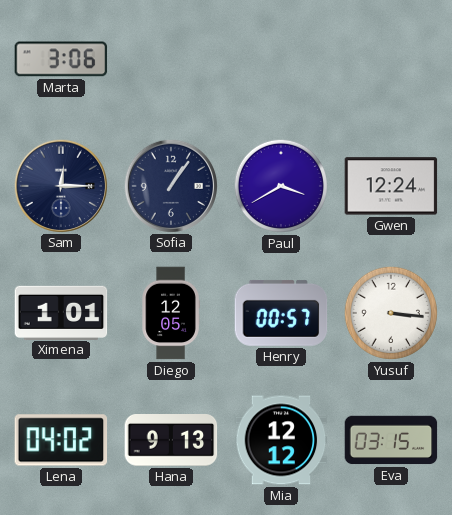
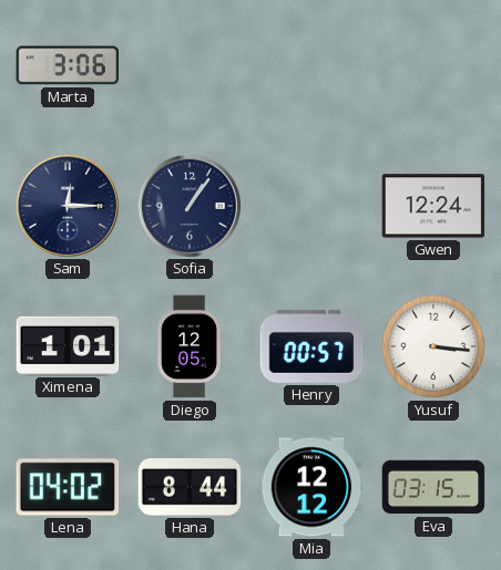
Paul: 3:40 -> none
Hana: 9:13 -> 8:44
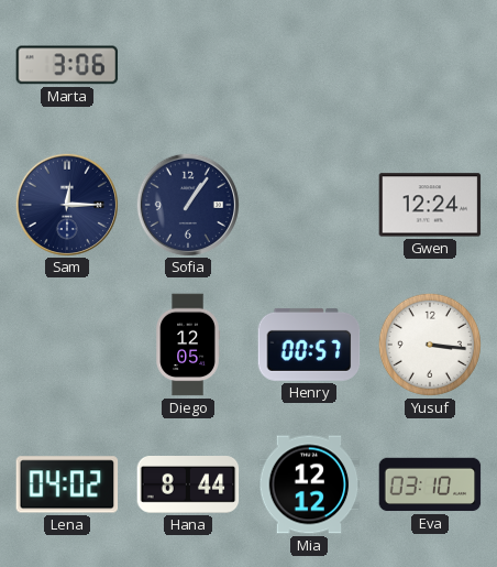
Ximena: 1:01 -> none
Eva: 03:15 -> 03:10
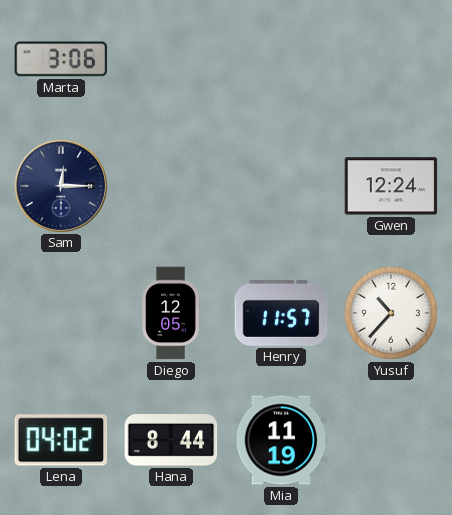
Sofia: 1:06 -> none
Henry: 00:57 -> 11:57
Yusuf: 3:16 -> 10:37
Mia: 12:12 -> 11:19
Eva: 03:10 -> none
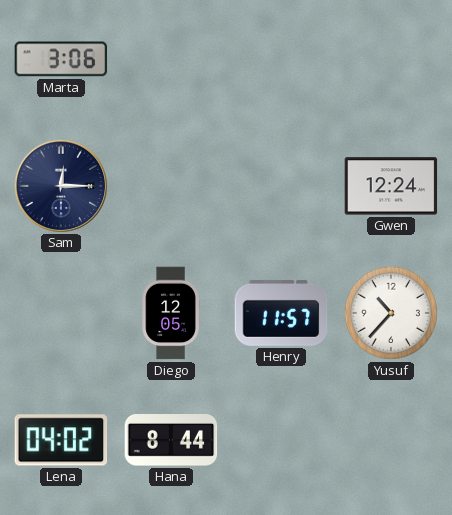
Mia: 11:19 -> none
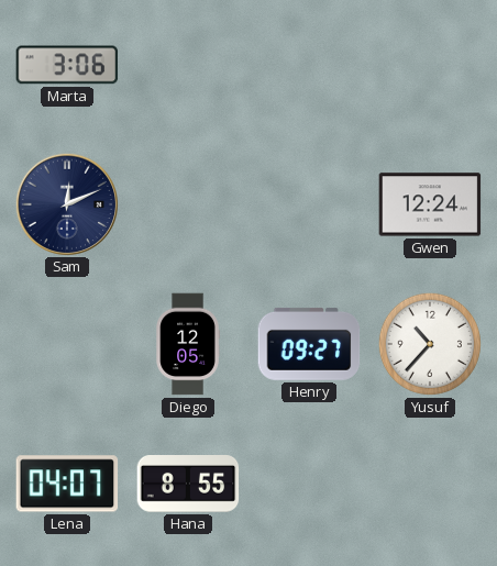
Sam: 12:15 -> 12:11
Henry: 11:57 -> 09:27
Lena: 04:02 -> 04:07
Hana: 8:44 -> 8:55
